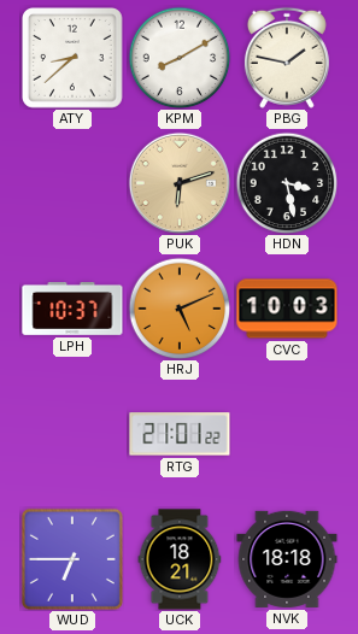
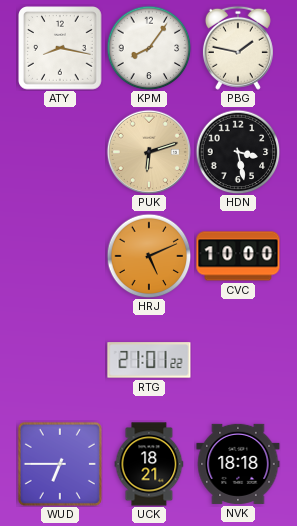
ATY: 8:38 -> 8:17
KPM: 8:10 -> 8:06
LPH: 10:37 -> none
CVC: 10:03 -> 10:00
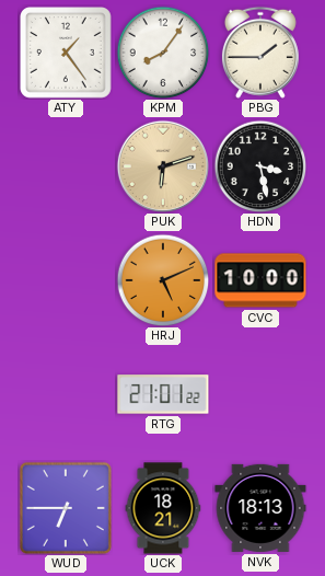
ATY: 8:17 -> 1:24
PBG: 1:47 -> 1:45
NVK: 18:18 -> 18:13
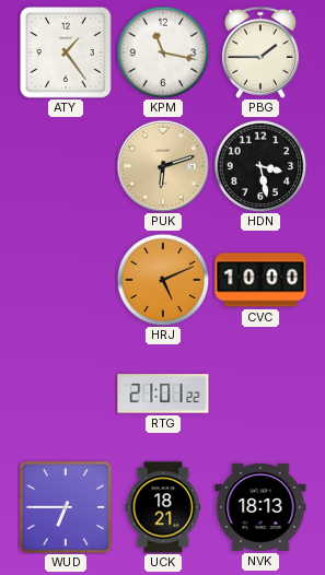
KPM: 8:06 -> 11:17
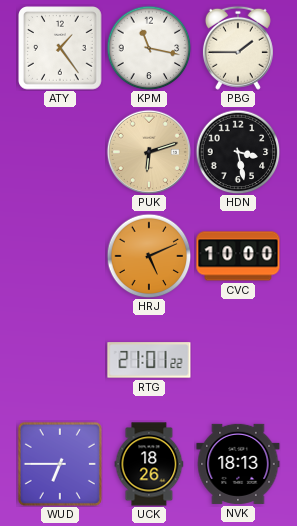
UCK: 18:21 -> 18:26
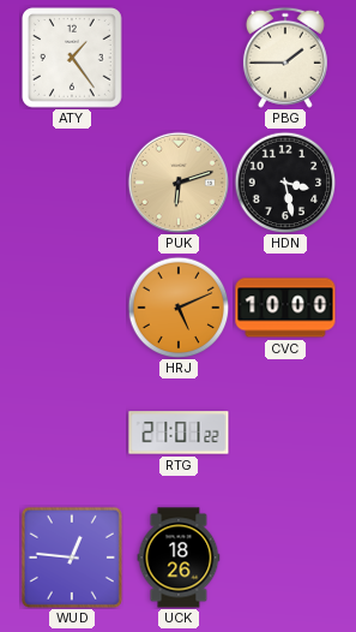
KPM: 11:17 -> none
WUD: 6:45 -> 12:46
NVK: 18:13 -> none
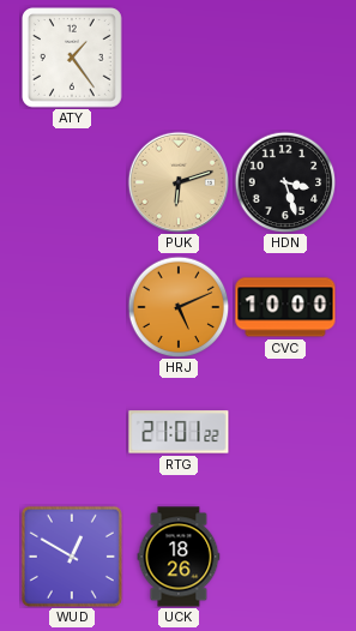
PBG: 1:45 -> none
HDN: 3:28 -> 3:27
WUD: 12:46 -> 12:50
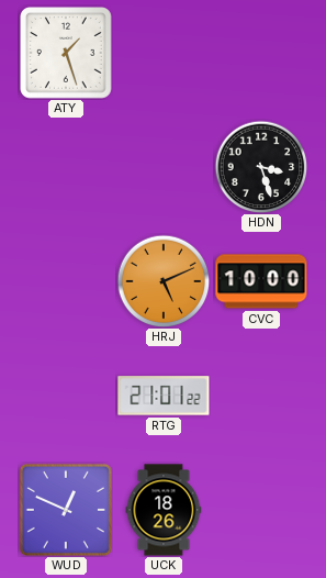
ATY: 1:24 -> 1:27
PUK: 6:12 -> none
WUD: 12:50 -> 12:49
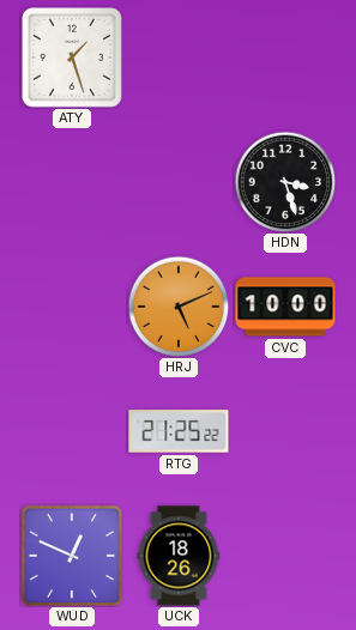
RTG: 21:01 -> 21:25
